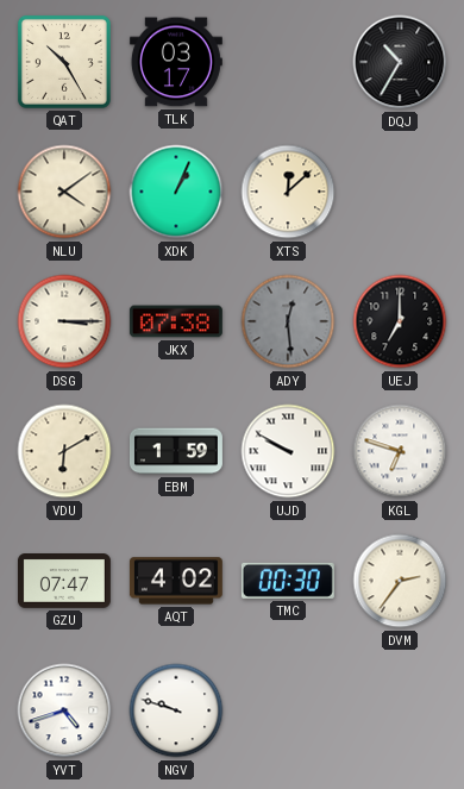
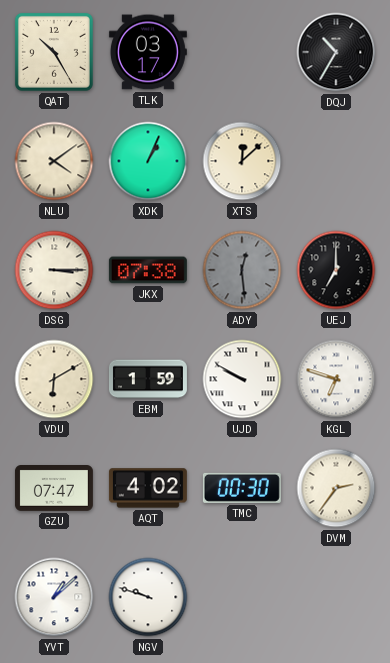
YVT: 4:42 -> 1:08
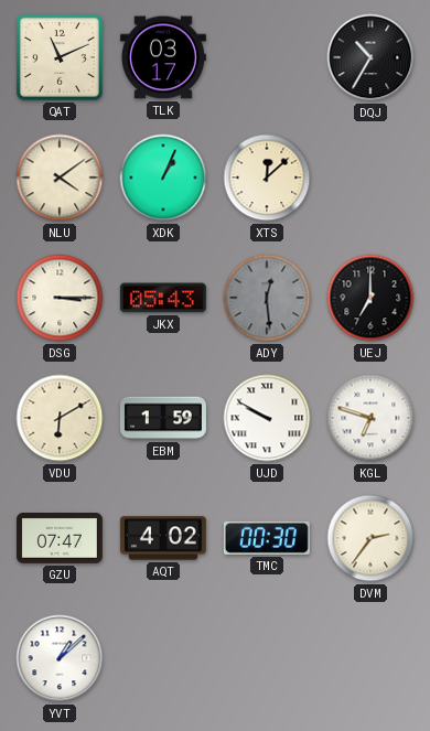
QAT: 10:25 -> 11:11
JKX: 07:38 -> 05:43
NGV: 9:48 -> none
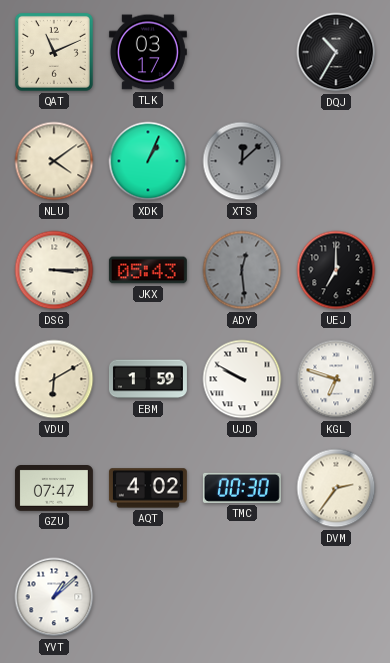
XTS dial: cream -> grey
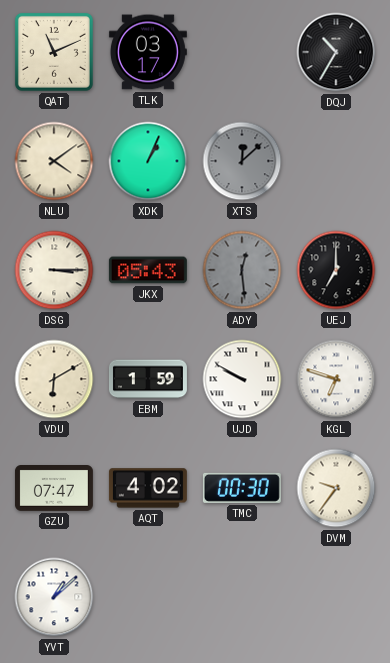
DVM: 2:36 -> 9:36
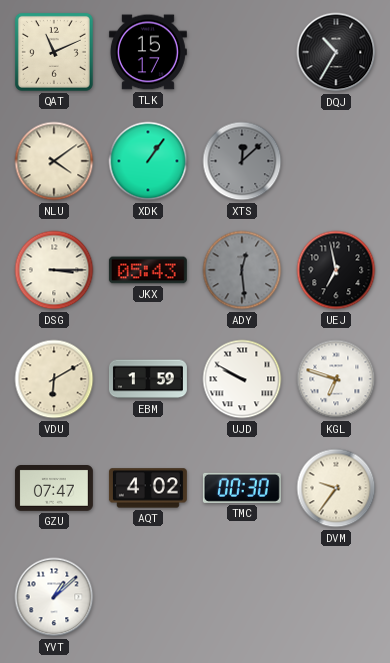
TLK: 03:17 -> 15:17
XDK: 1:04 -> 1:06
UEJ: 7:00 -> 6:58
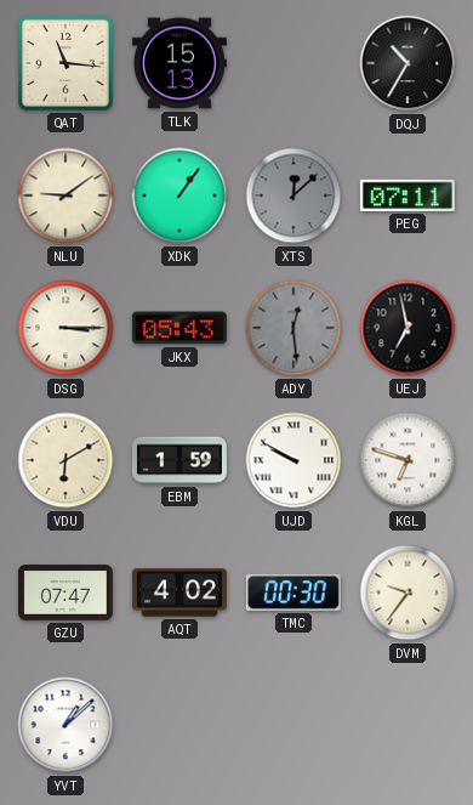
QAT: 11:11 -> 11:16
TLK: 15:17 -> 15:13
NLU: 4:09 -> 9:09
PEG: none -> 07:11
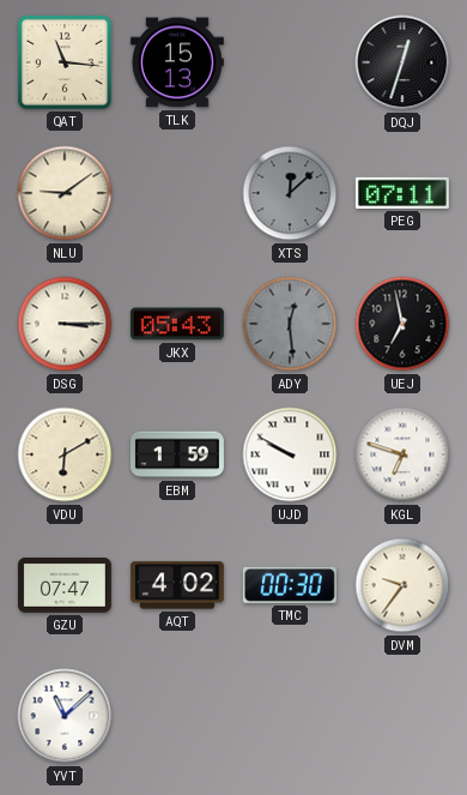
DQJ: 10:35 -> 12:33
XDK: 1:06 -> none
YVT: 1:08 -> 11:08
